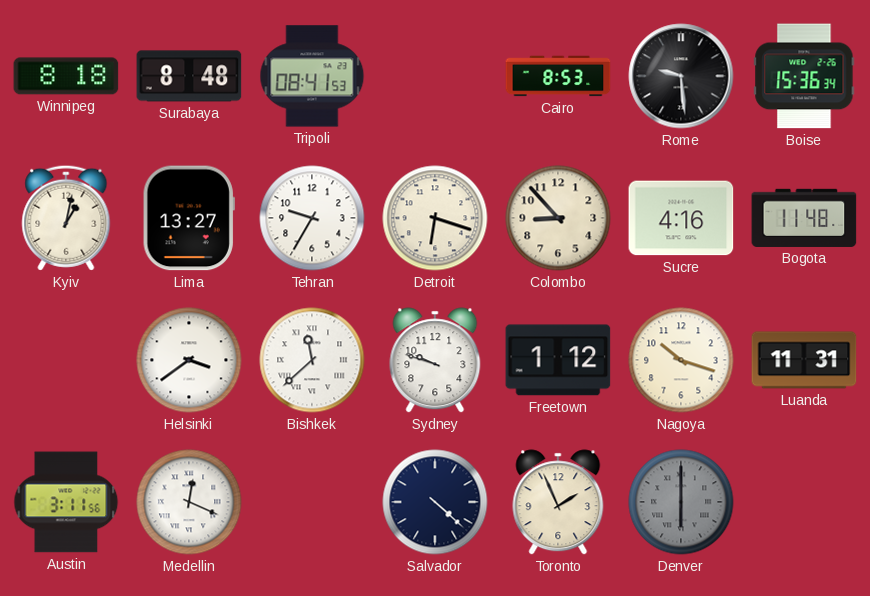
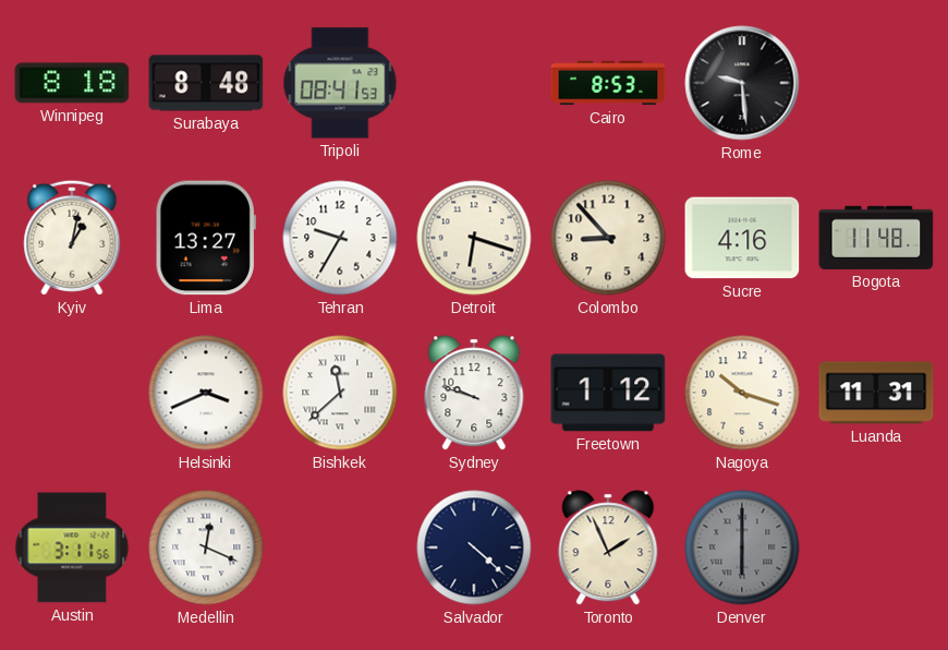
Boise: 15:36 -> none
Helsinki: 3:39 -> 3:41
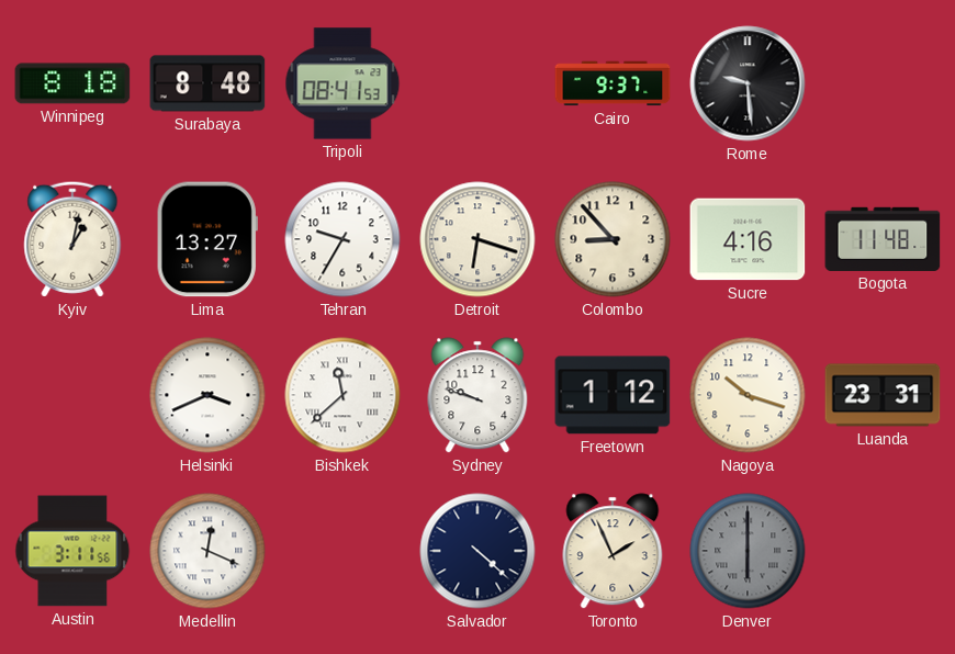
Cairo: 8:53 -> 9:37
Luanda: 11:31 -> 23:31
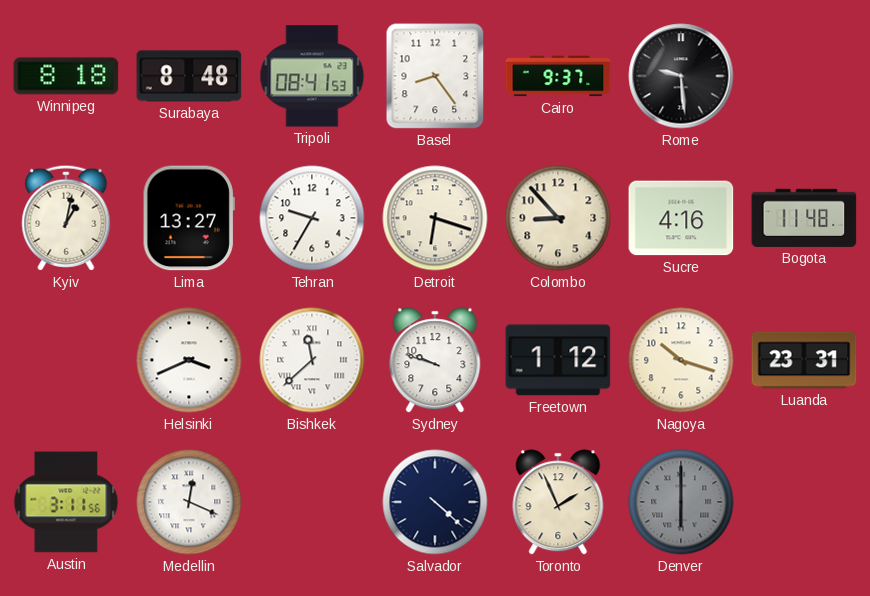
Basel: none -> 8:24
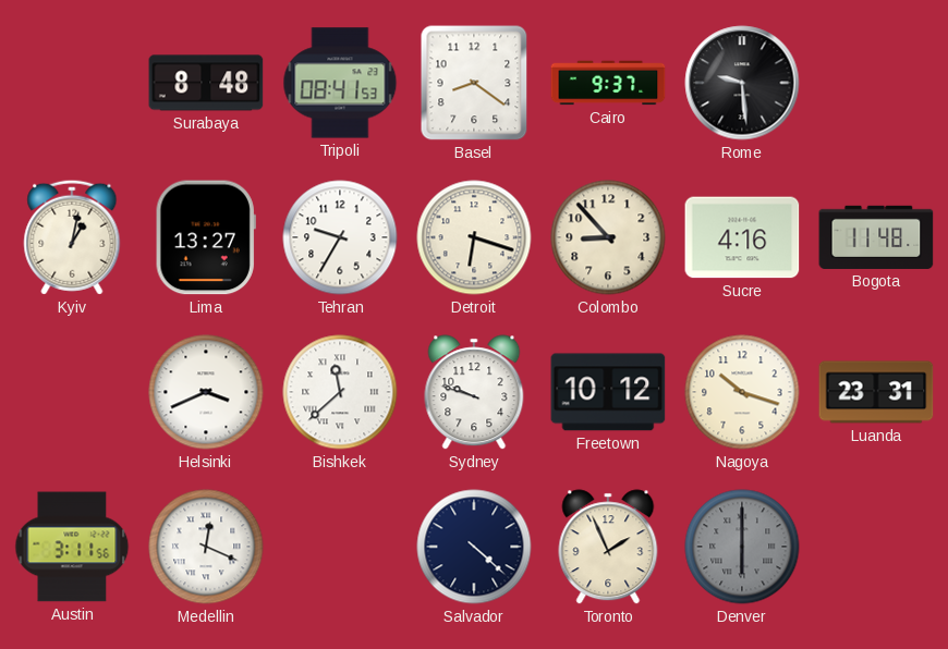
Winnipeg: 8:18 -> none
Basel: 8:24 -> 8:21
Freetown: 1:12 -> 10:12
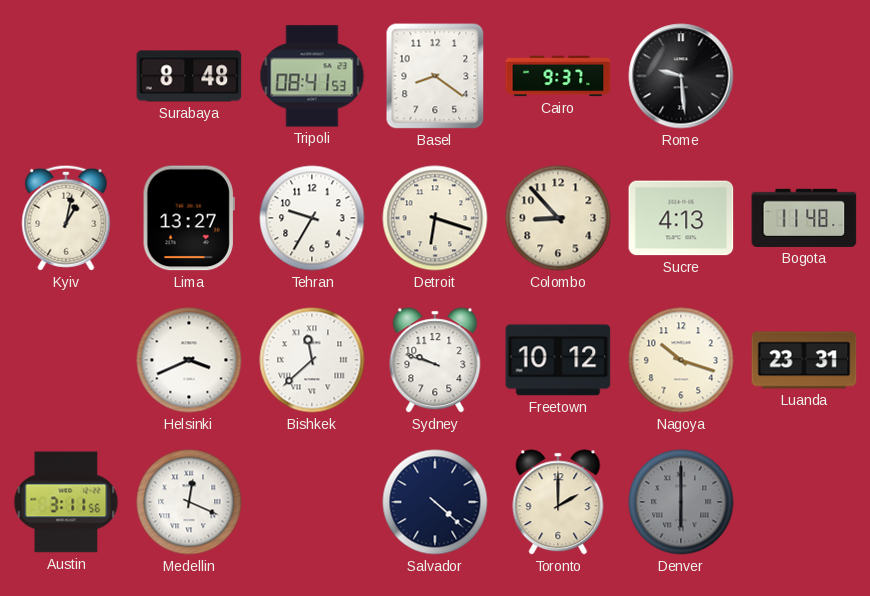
Sucre: 4:16 -> 4:13
Toronto: 1:56 -> 2:00
